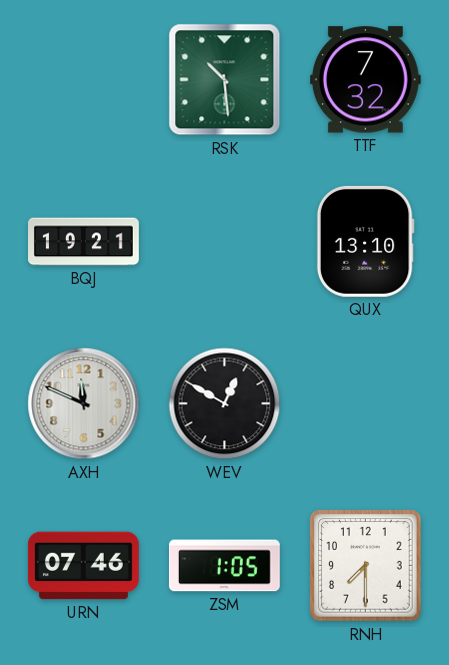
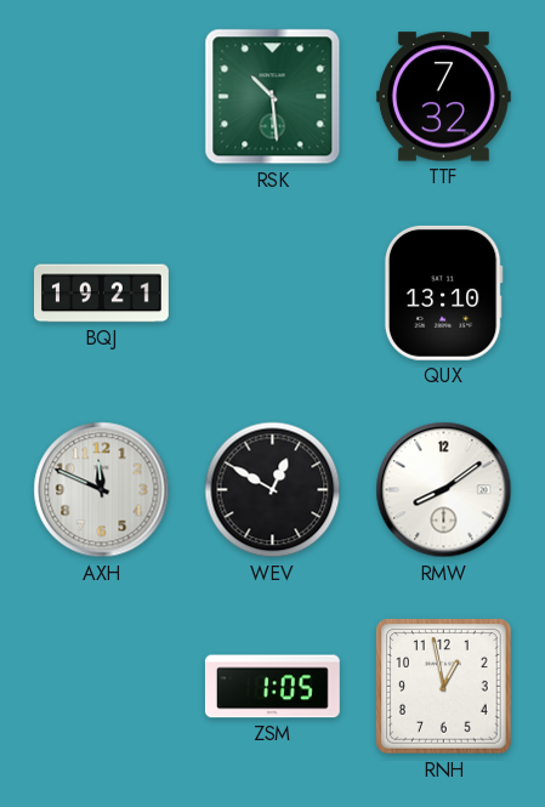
RMW: none -> 8:09
URN: 07:46 -> none
RNH: 7:30 -> 12:58
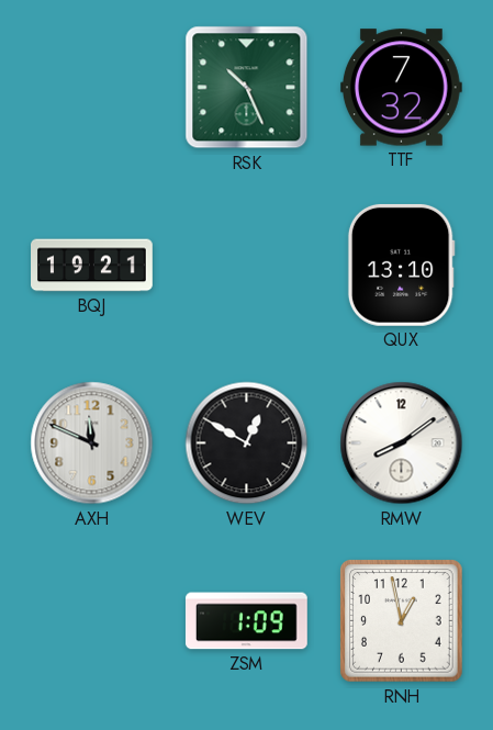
RSK: 10:29 -> 10:26
ZSM: 1:05 -> 1:09
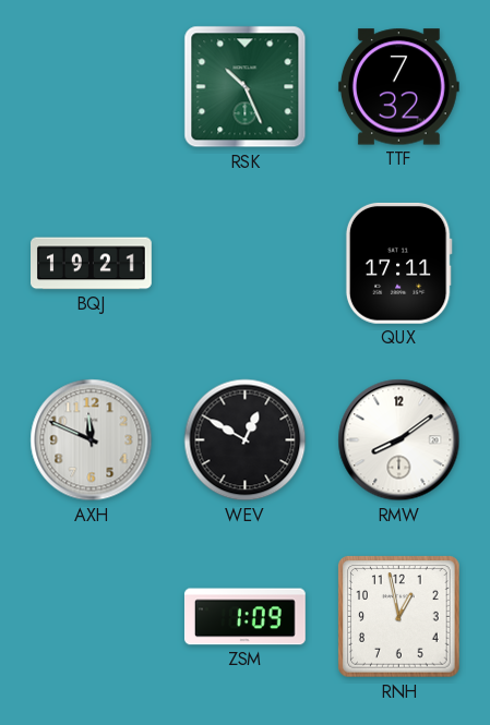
QUX: 13:10 -> 17:11
